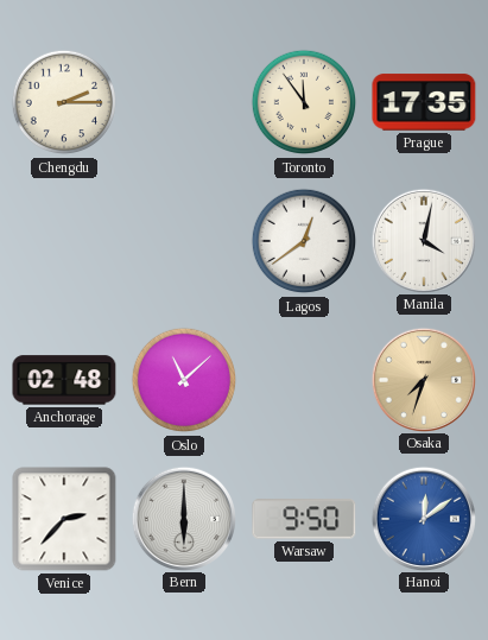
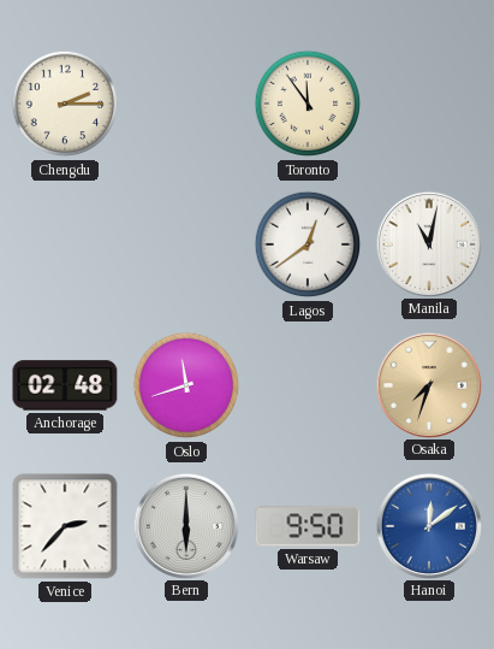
Prague: 17:35 -> none
Manila: 4:02 -> 11:02
Oslo: 11:08 -> 11:42
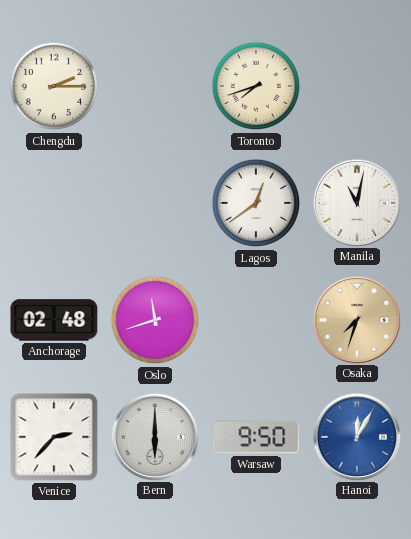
Toronto: 11:54 -> 7:42
Hanoi: 12:09 -> 12:05
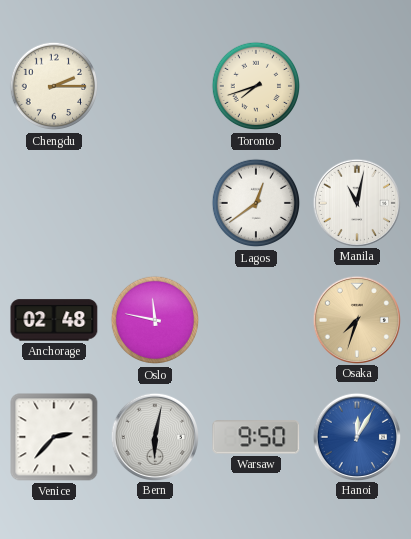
Oslo: 11:42 -> 11:47
Bern: 6:00 -> 6:02
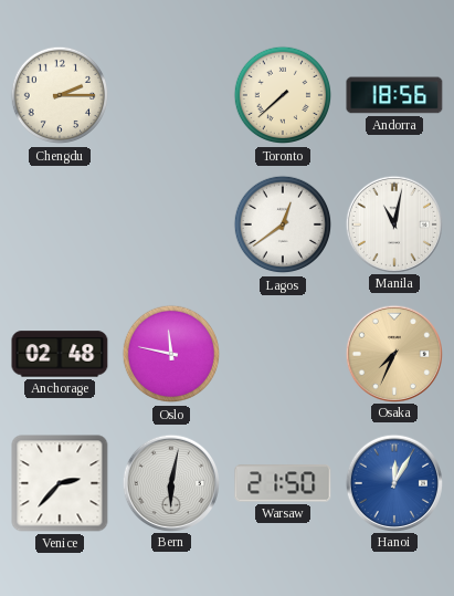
Toronto: 7:42 -> 7:38
Andorra: none -> 18:56
Osaka: 7:33 -> 7:34
Warsaw: 9:50 -> 21:50
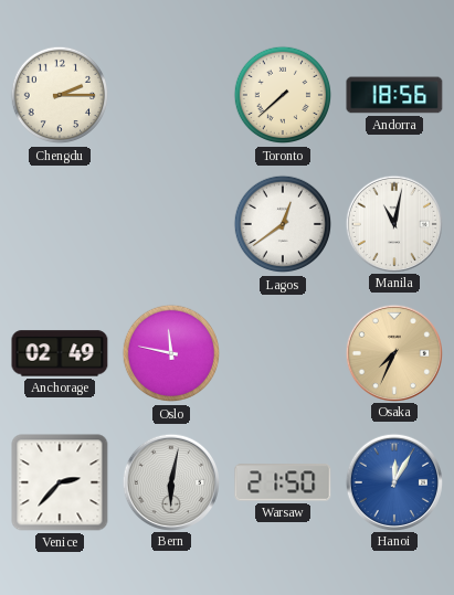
Anchorage: 02:48 -> 02:49
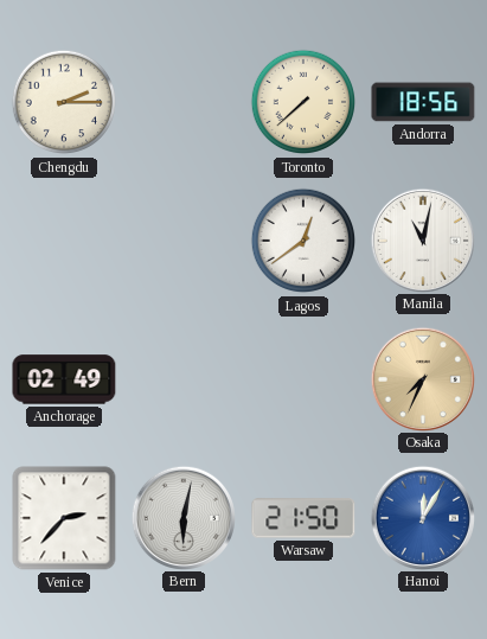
Oslo: 11:47 -> none
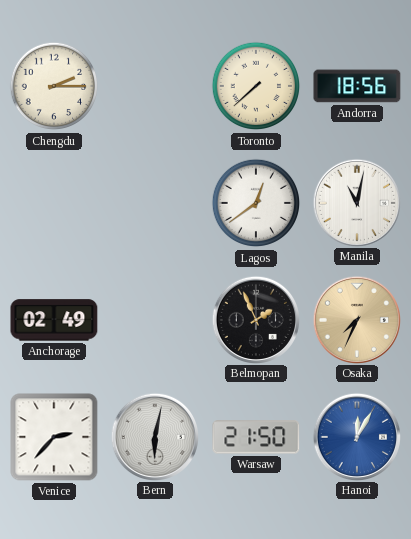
Belmopan: none -> 1:56
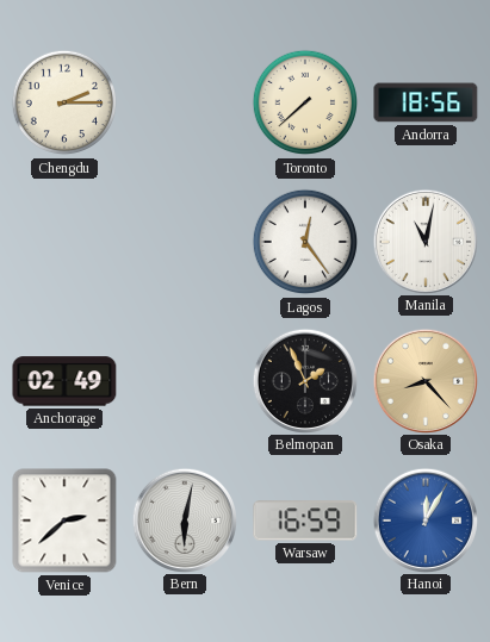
Lagos: 12:39 -> 12:24
Osaka: 7:34 -> 8:23
Venice: 2:37 -> 2:38
Warsaw: 21:50 -> 16:59
